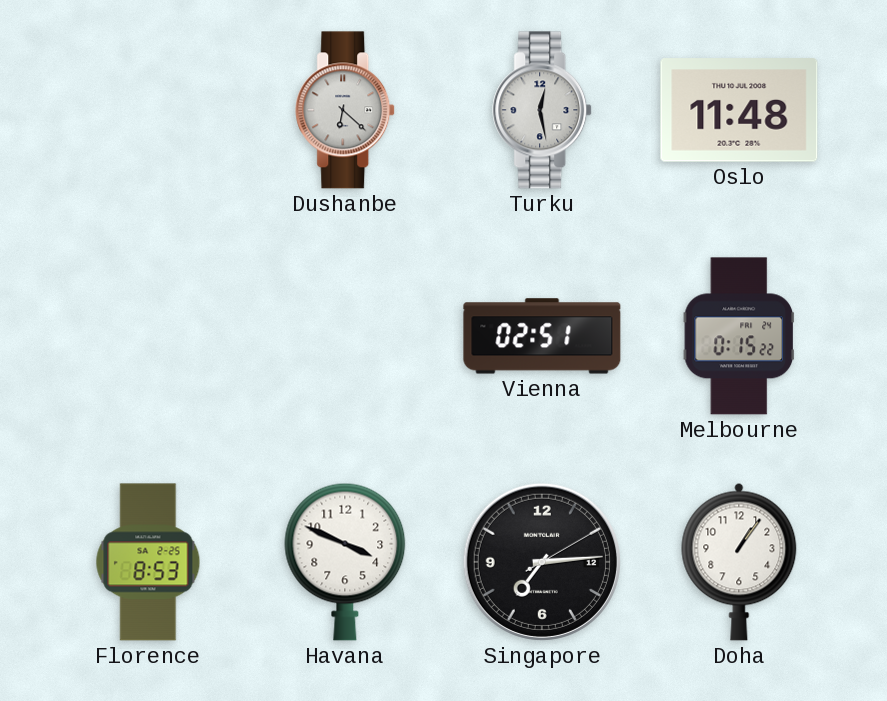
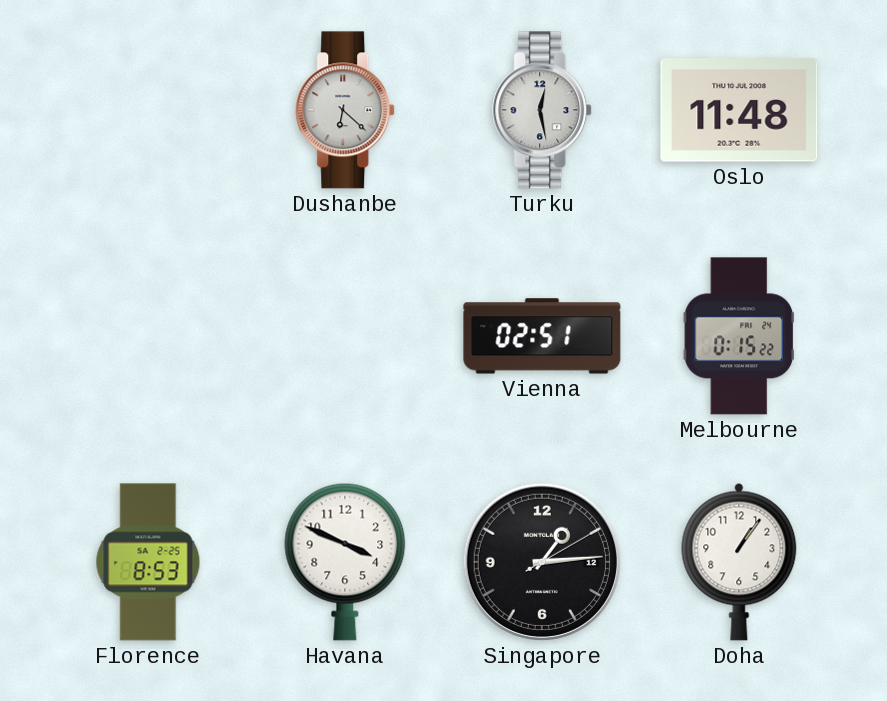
Singapore: 7:14 -> 1:14
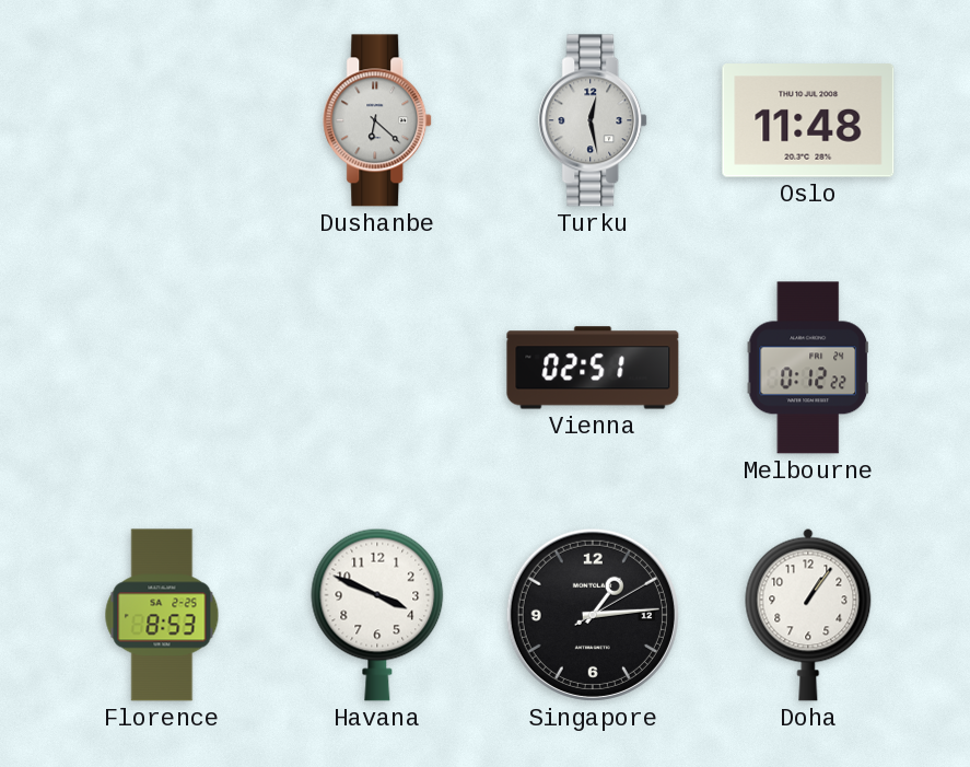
Melbourne: 0:15 -> 0:12
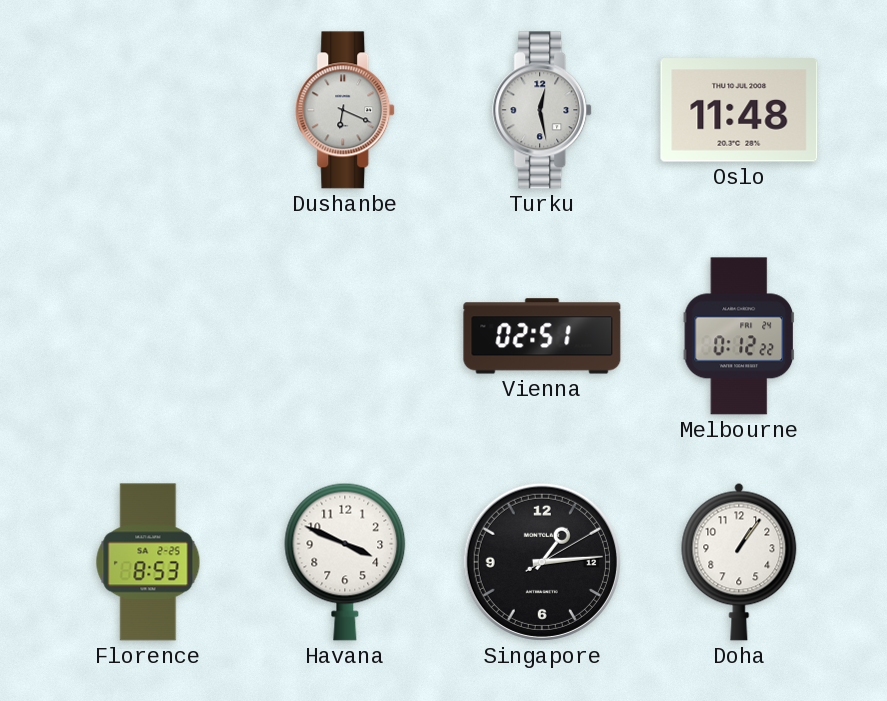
Dushanbe: 6:22 -> 6:19
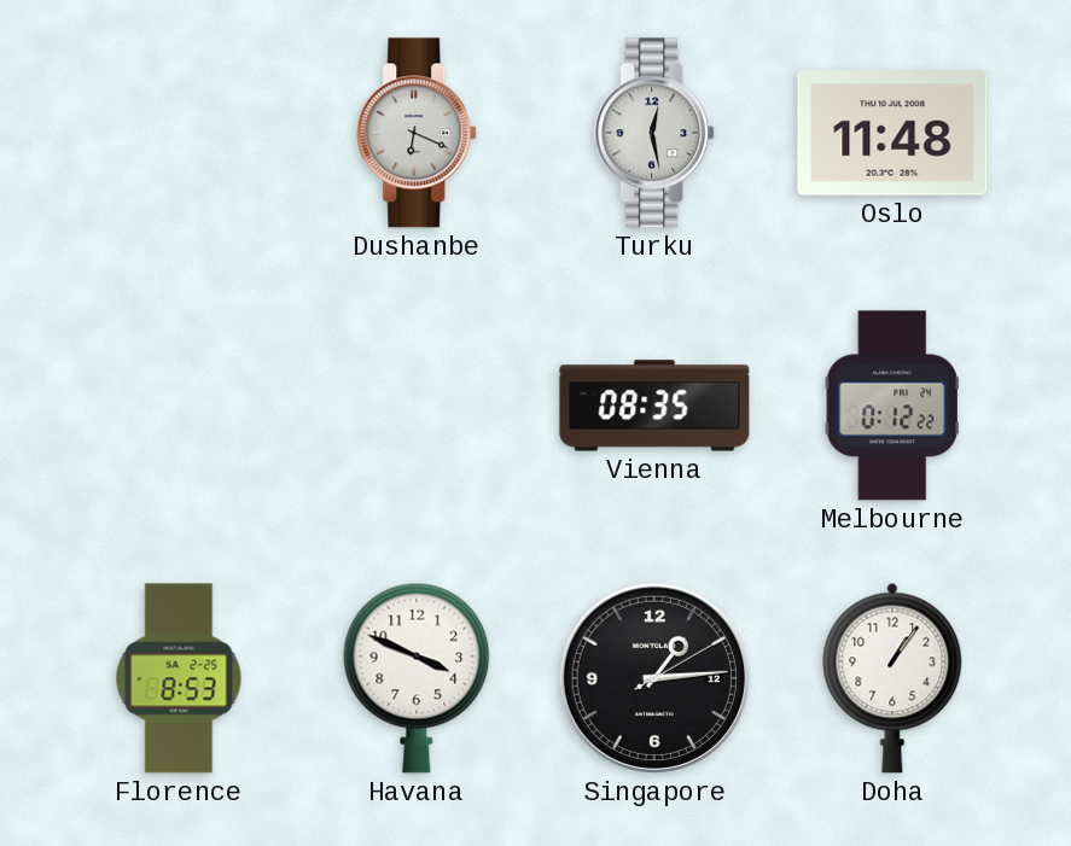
Vienna: 02:51 -> 08:35
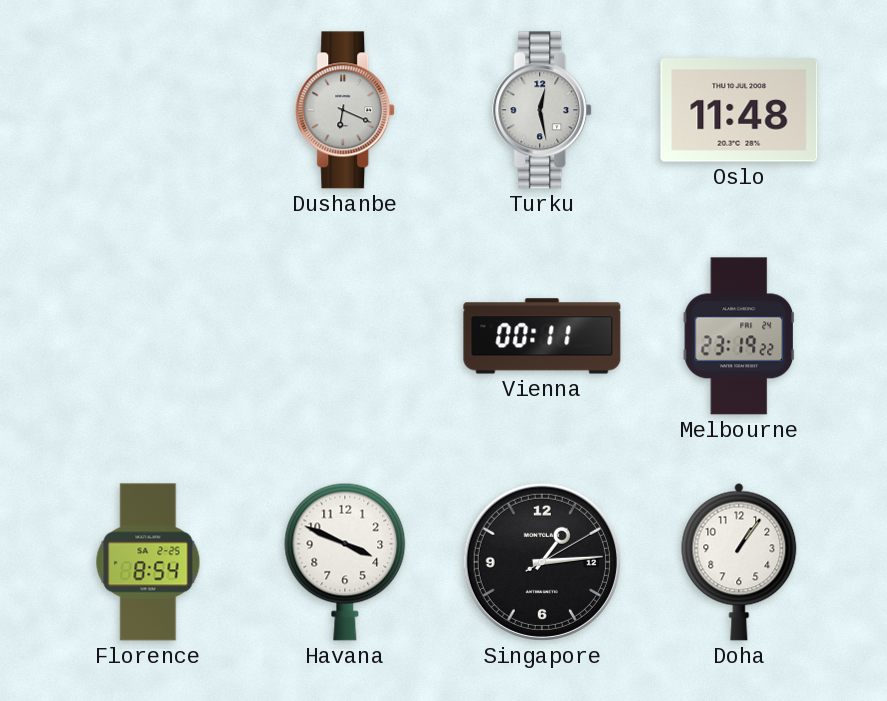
Vienna: 08:35 -> 00:11
Melbourne: 0:12 -> 23:19
Florence: 8:53 -> 8:54
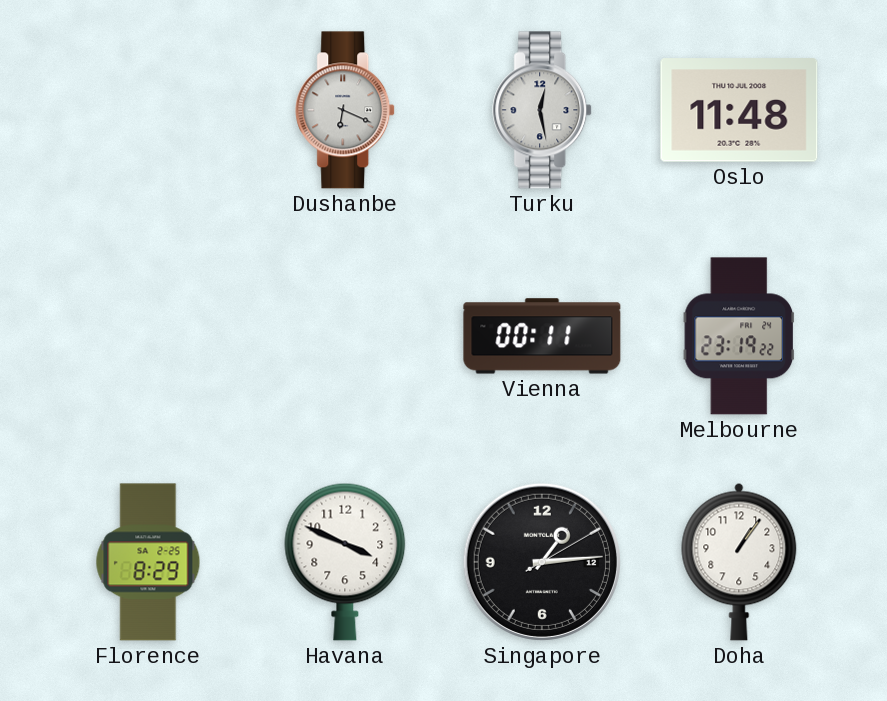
Florence: 8:54 -> 8:29
